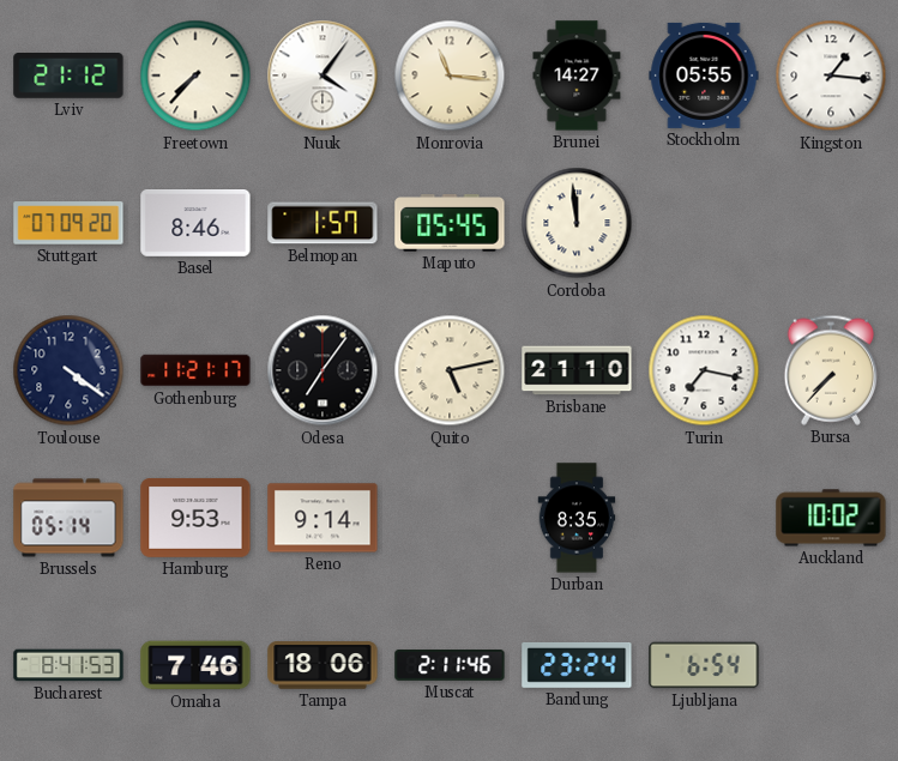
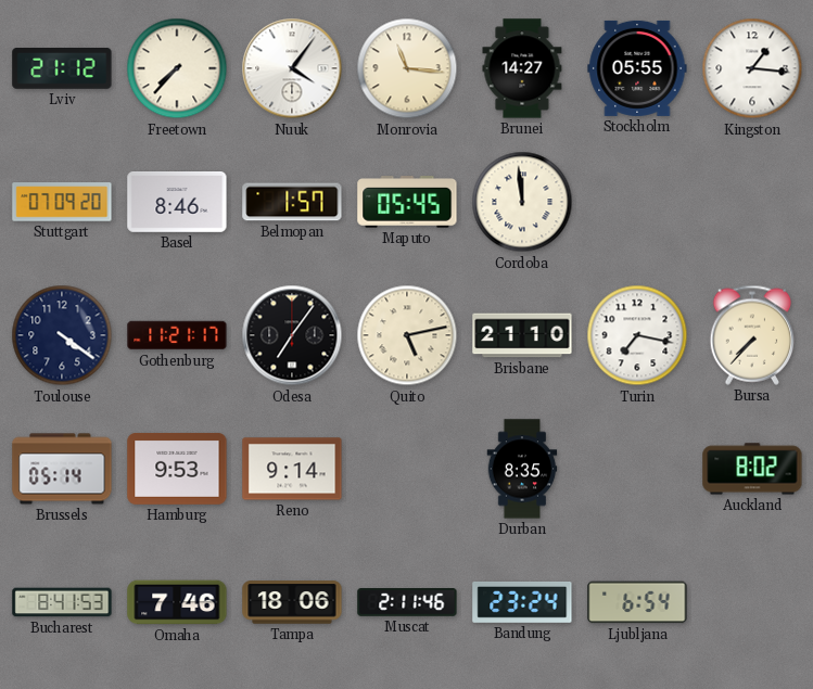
Auckland: 10:02 -> 8:02
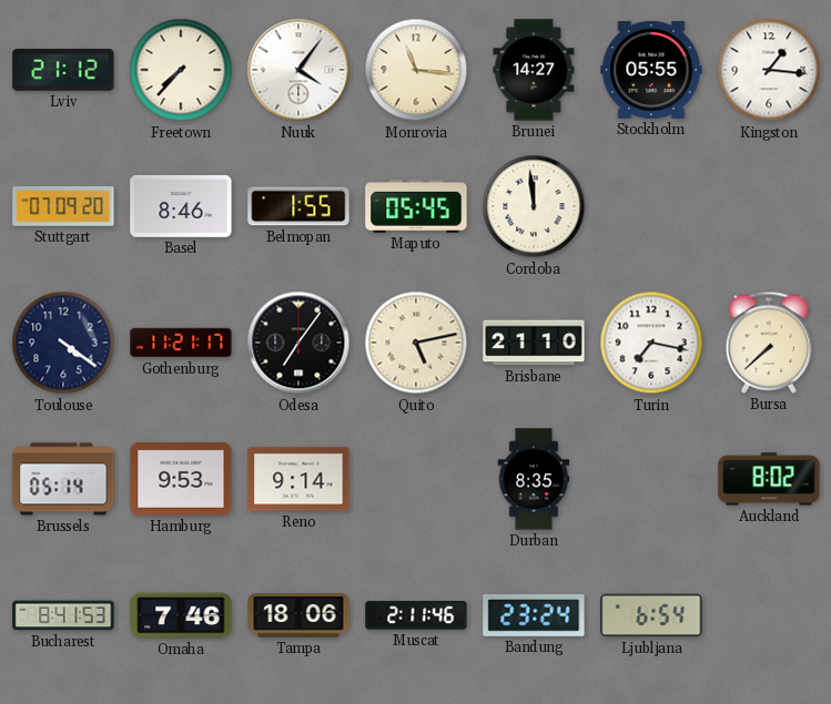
Belmopan: 1:57 -> 1:55
Bursa: 7:37 -> 7:38
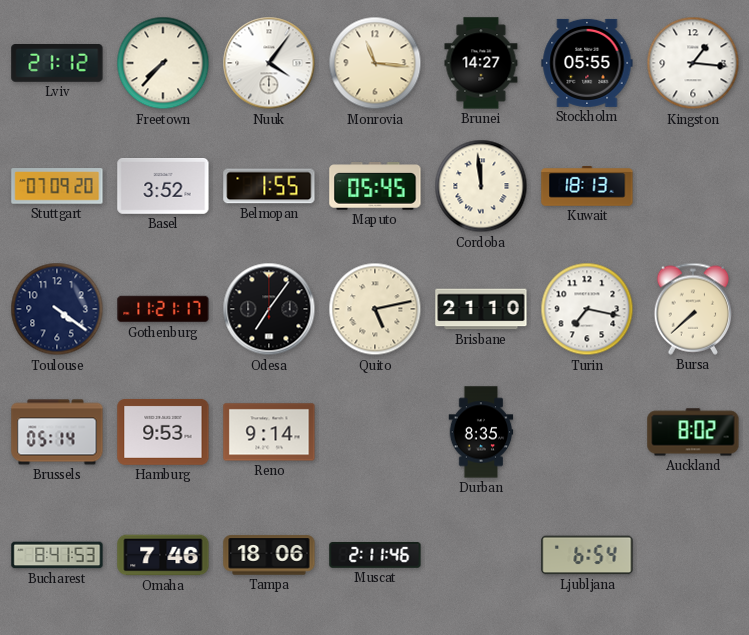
Basel: 8:46 -> 3:52
Kuwait: none -> 18:13
Bandung: 23:24 -> none
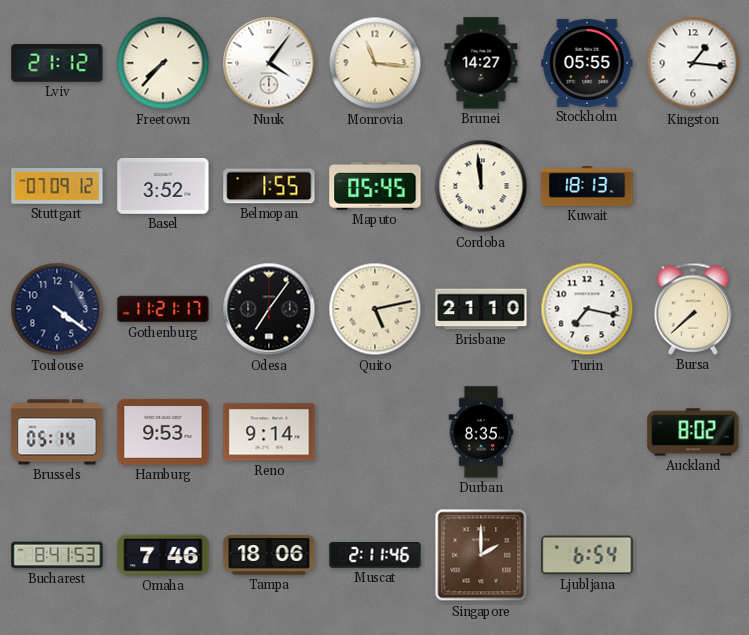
Stuttgart: 07:09:20 -> 07:09:12
Singapore: none -> 2:00
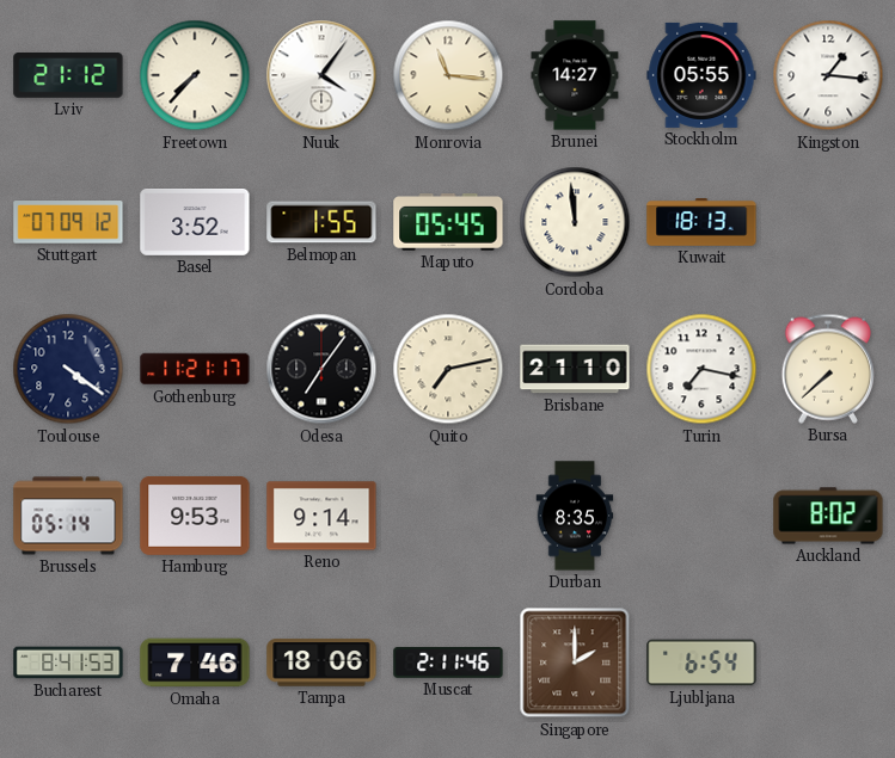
Quito: 5:13 -> 7:13
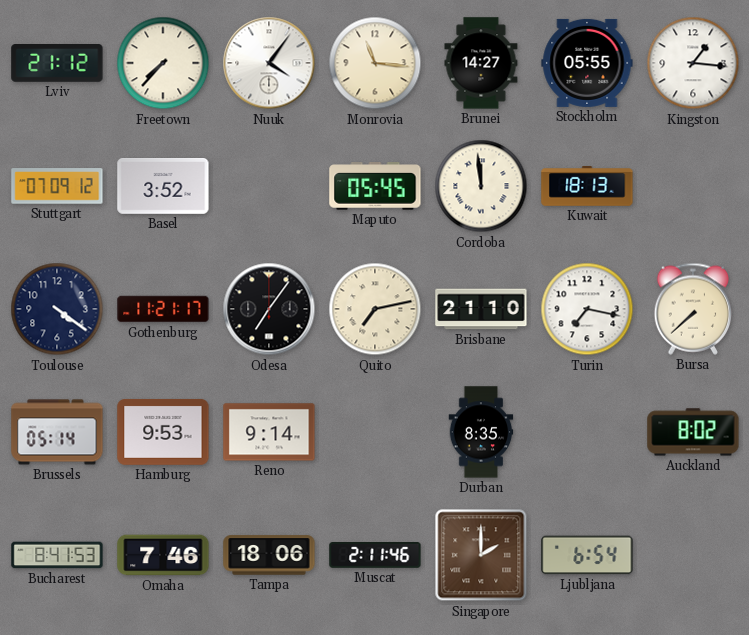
Belmopan: 1:55 -> none
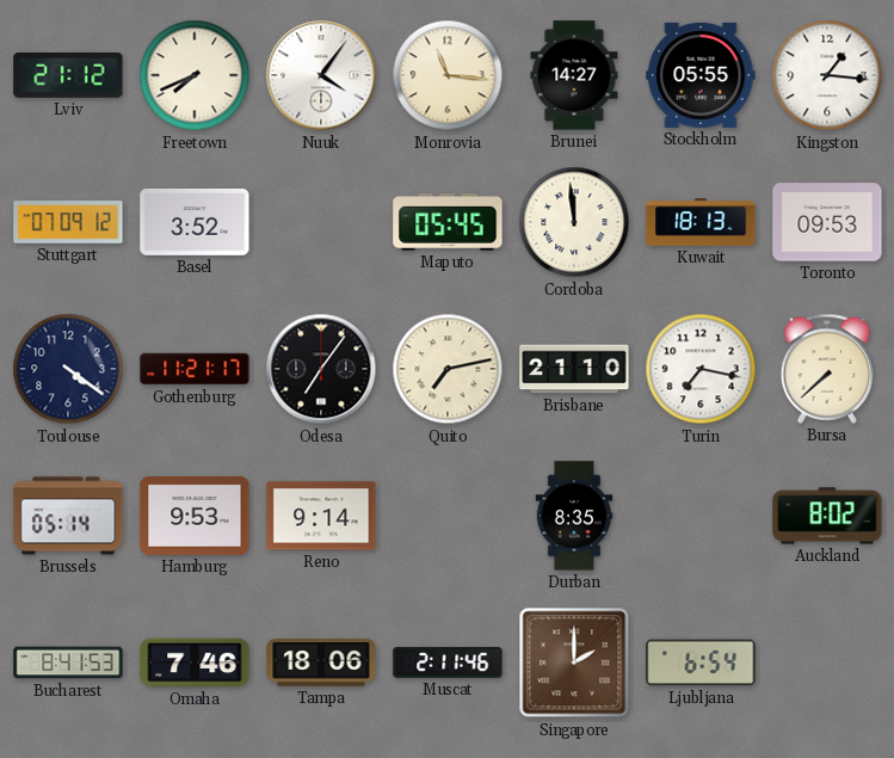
Freetown: 7:37 -> 7:41
Toronto: none -> 09:53
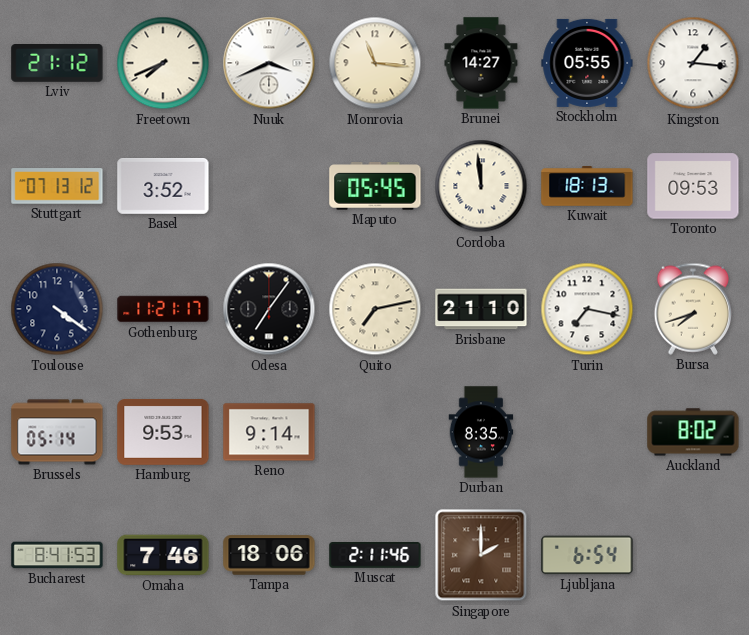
Nuuk: 4:06 -> 3:41
Stuttgart: 07:09 -> 07:13
Bursa: 7:38 -> 7:42
